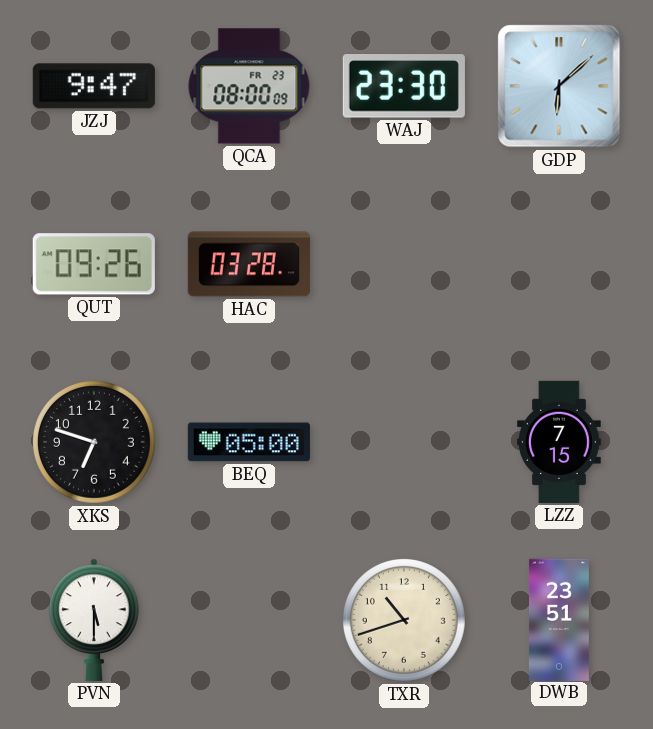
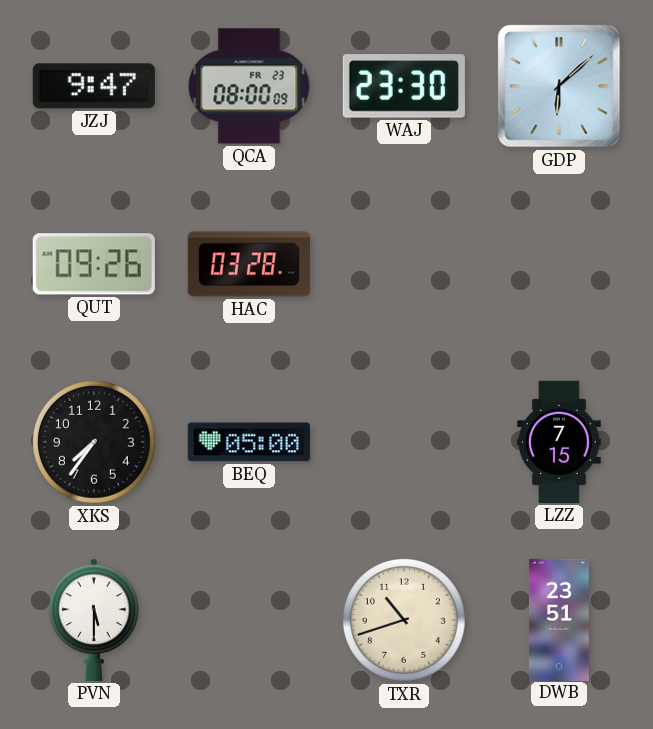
XKS: 6:48 -> 7:36
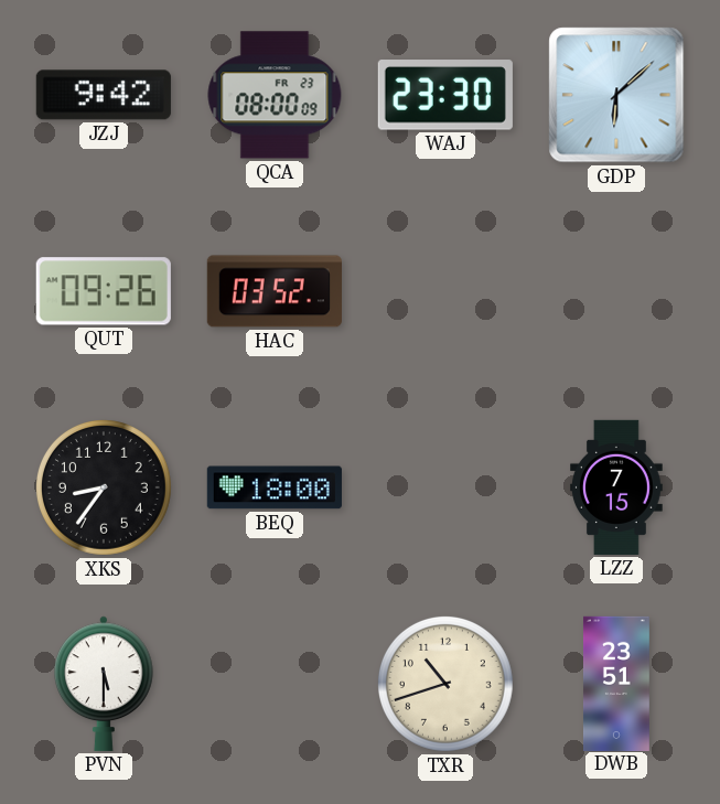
JZJ: 9:47 -> 9:42
HAC: 03:28 -> 03:52
XKS: 7:36 -> 8:36
BEQ: 05:00 -> 18:00
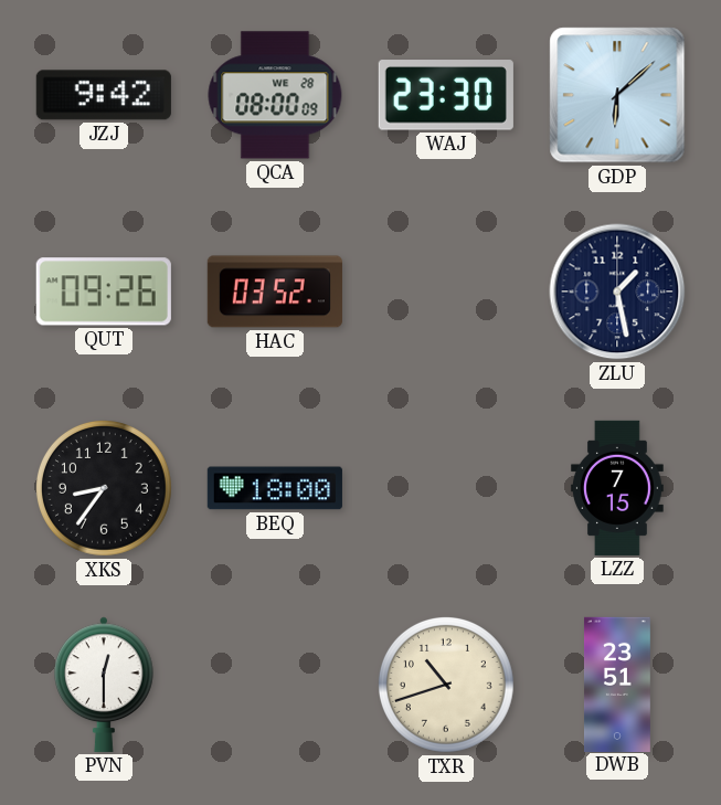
QCA date: FR 23 -> WE 28
ZLU: none -> 1:28
PVN: 5:30 -> 12:30
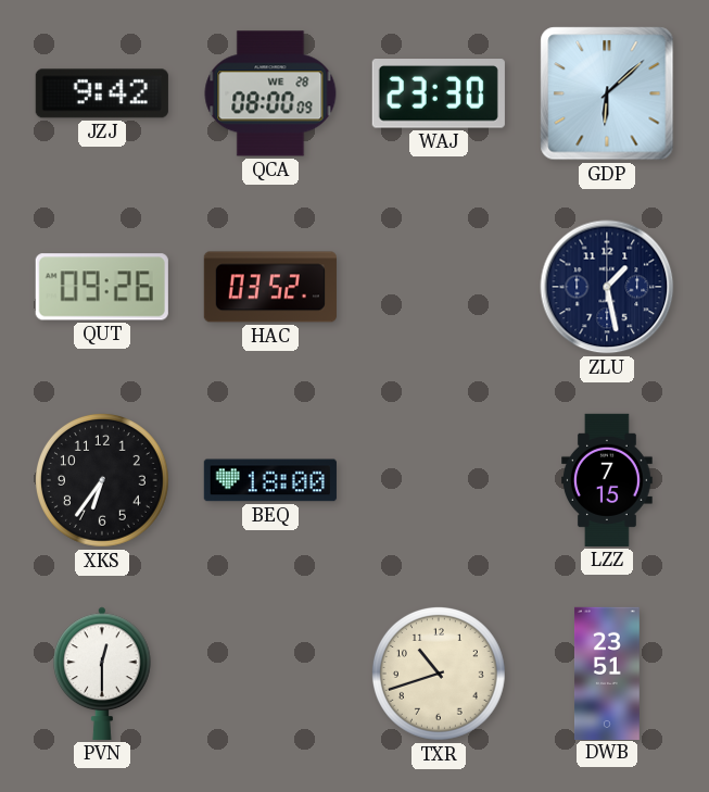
XKS: 8:36 -> 6:36
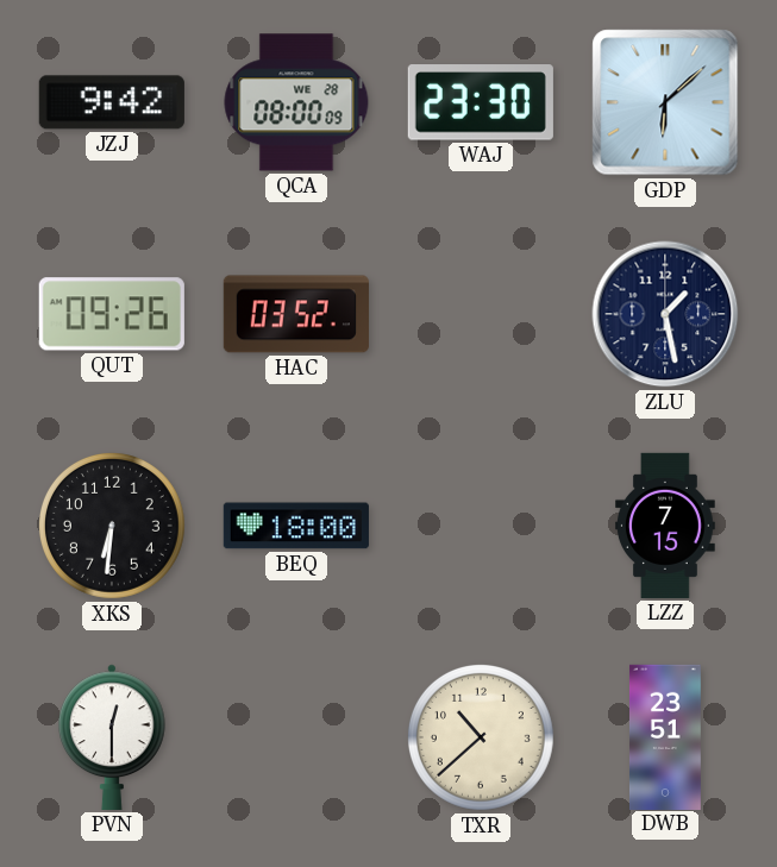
XKS: 6:36 -> 6:31
TXR: 10:42 -> 10:38
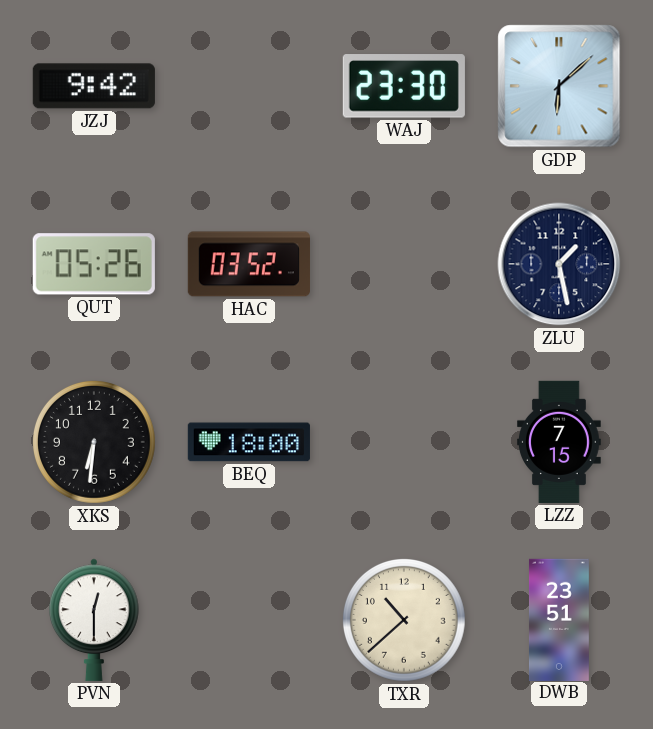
QCA: 08:00 -> none
QUT: 09:26 -> 05:26
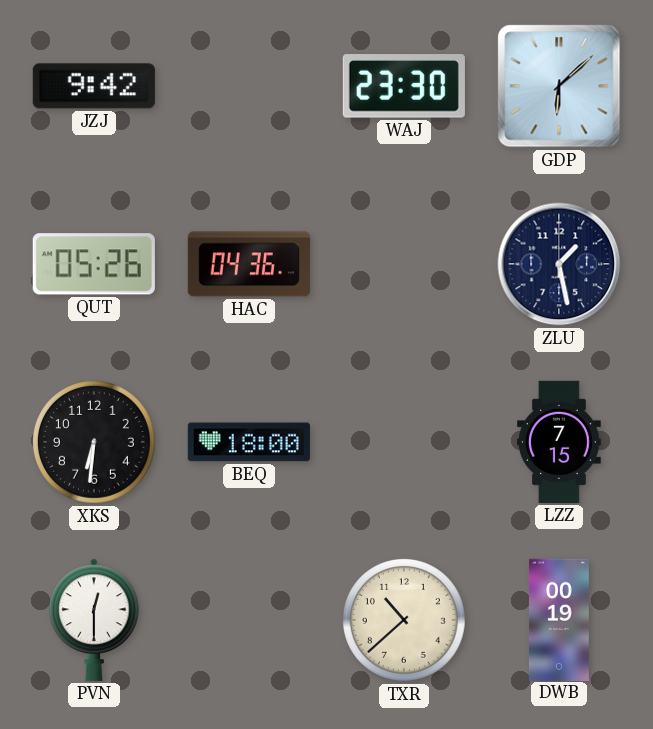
HAC: 03:52 -> 04:36
DWB: 23:51 -> 00:19
